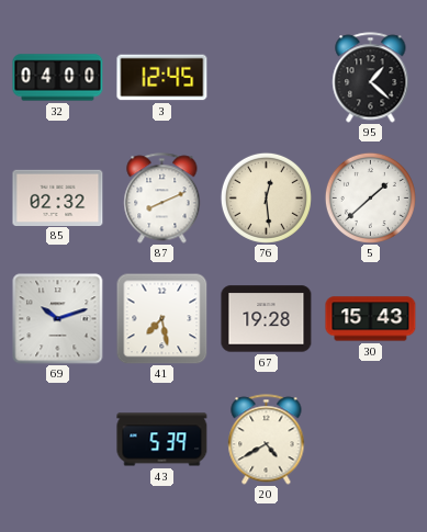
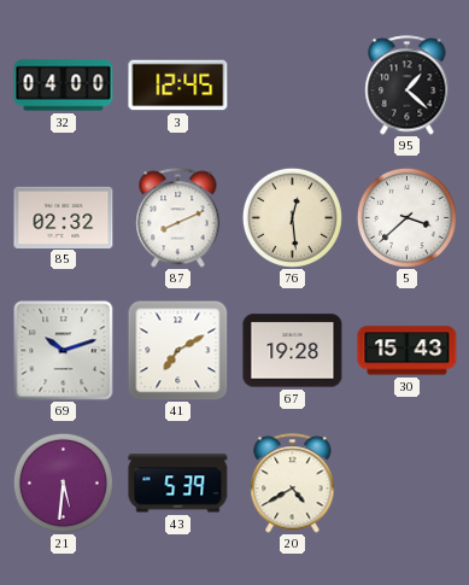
5: 1:38 -> 3:38
41: 7:28 -> 7:10
21: none -> 5:31
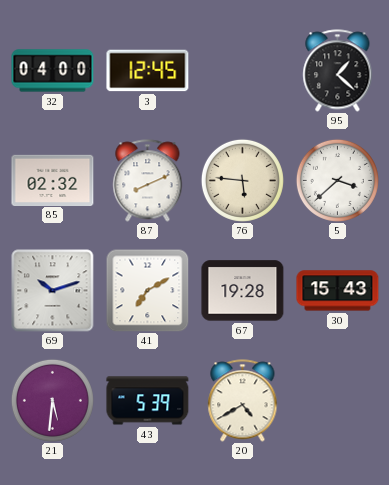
76: 12:29 -> 5:46
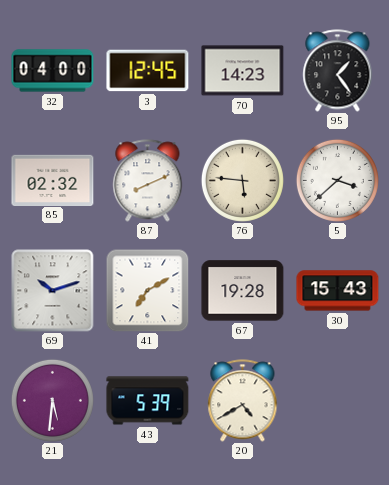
70: none -> 14:23
95: 1:22 -> 1:24
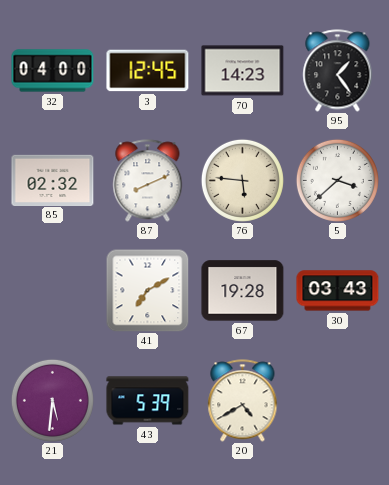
69: 10:12 -> none
30: 15:43 -> 03:43
